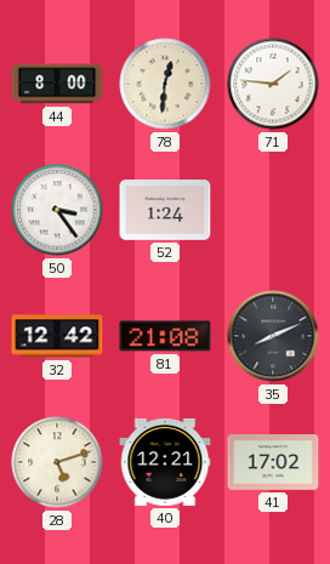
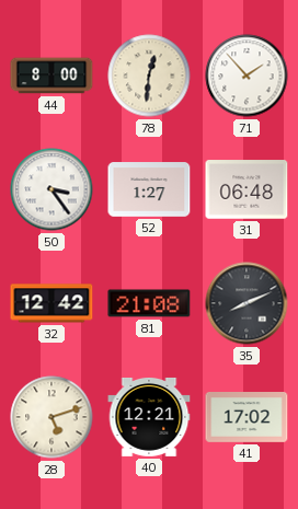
71: 1:46 -> 1:53
52: 1:24 -> 1:27
31: none -> 06:48
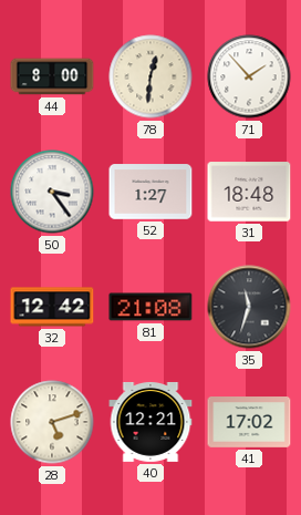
31: 06:48 -> 18:48
35: 8:11 -> 11:33
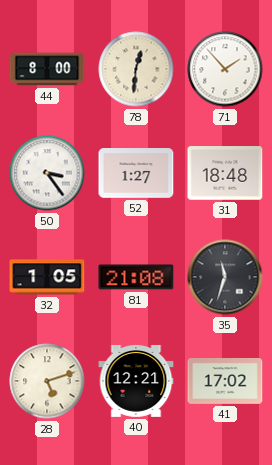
32: 12:42 -> 1:05
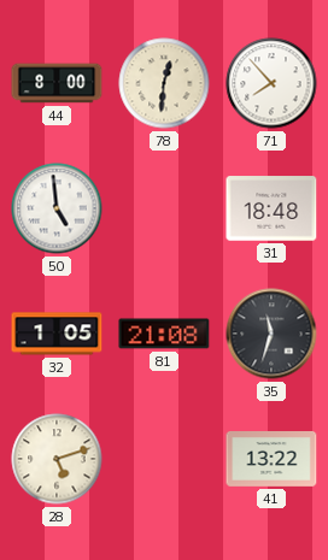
71: 1:53 -> 7:53
50: 3:24 -> 4:59
52: 1:27 -> none
40: 12:21 -> none
41: 17:02 -> 13:22
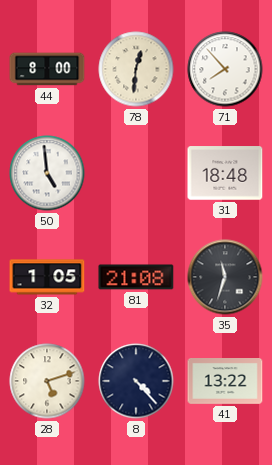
8: none -> 4:23
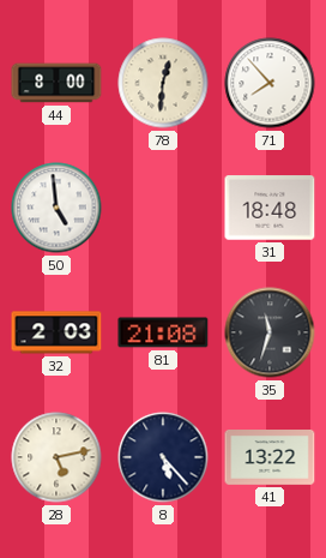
32: 1:05 -> 2:03
28: 5:12 -> 5:13
8: 4:23 -> 5:23
